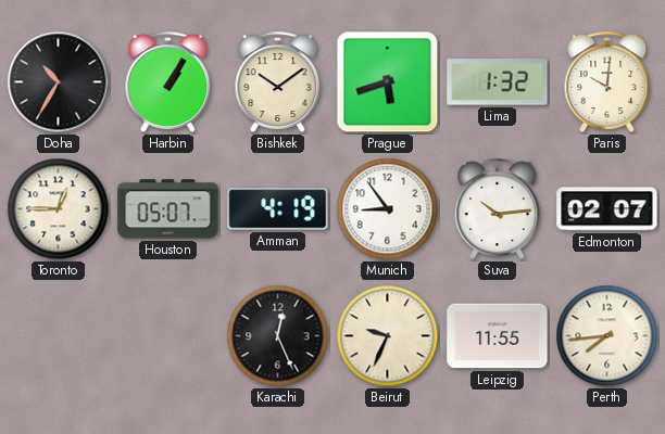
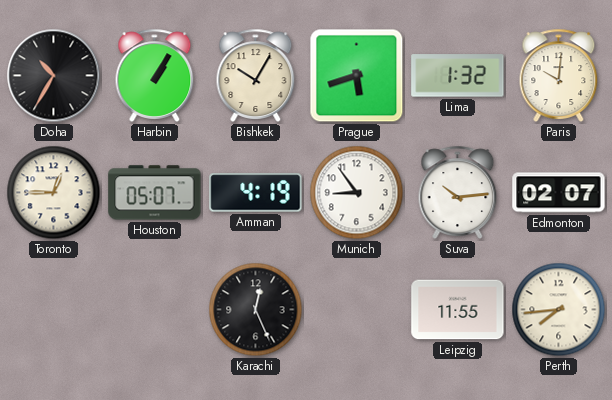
Bishkek: 10:09 -> 10:05
Beirut: 9:34 -> none
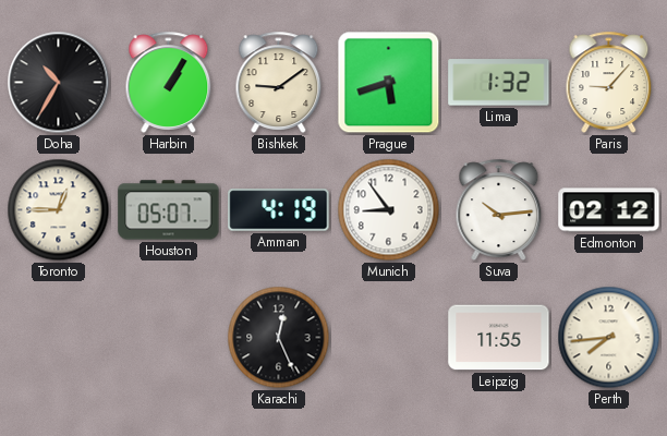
Bishkek: 10:05 -> 9:09
Paris: 10:01 -> 9:07
Edmonton: 02:07 -> 02:12
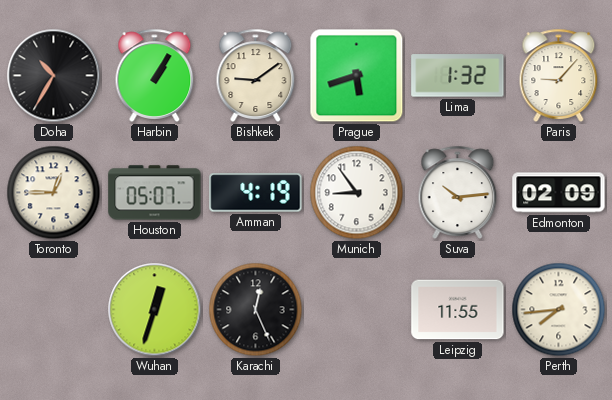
Edmonton: 02:12 -> 02:09
Wuhan: none -> 12:33
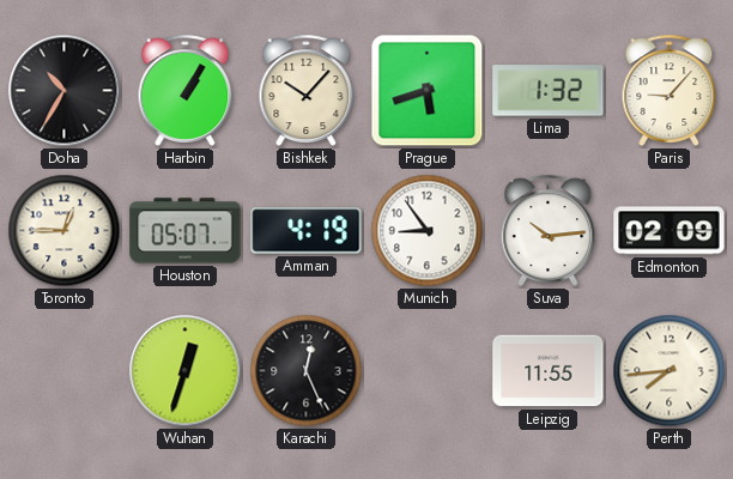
Bishkek: 9:09 -> 10:07
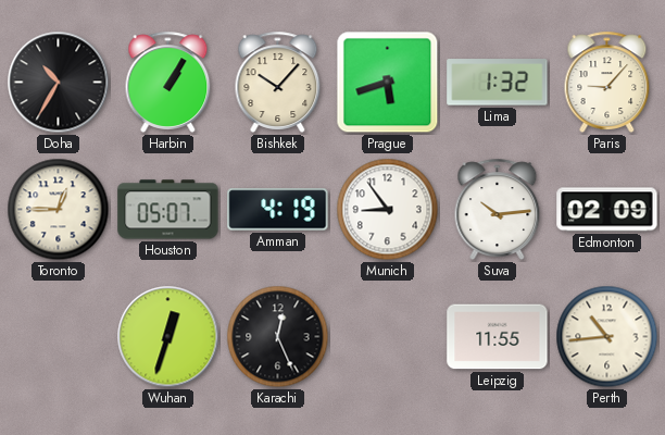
Perth: 7:44 -> 10:44
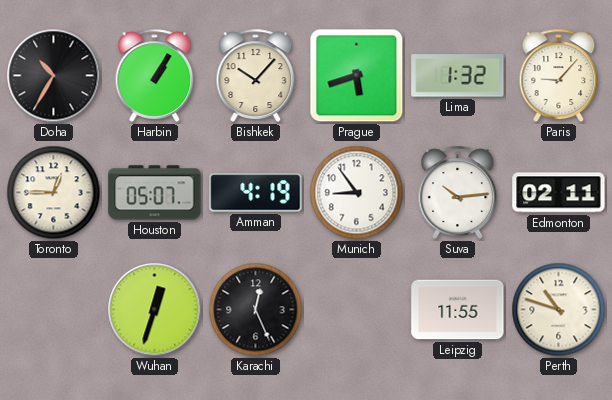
Edmonton: 02:09 -> 02:11
Perth: 10:44 -> 10:48
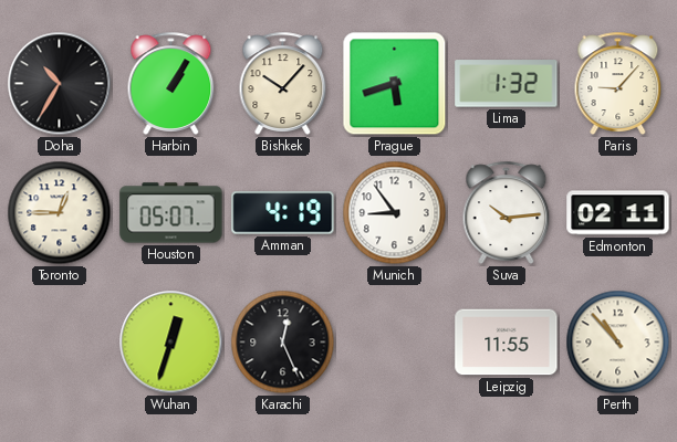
Perth: 10:48 -> 10:53
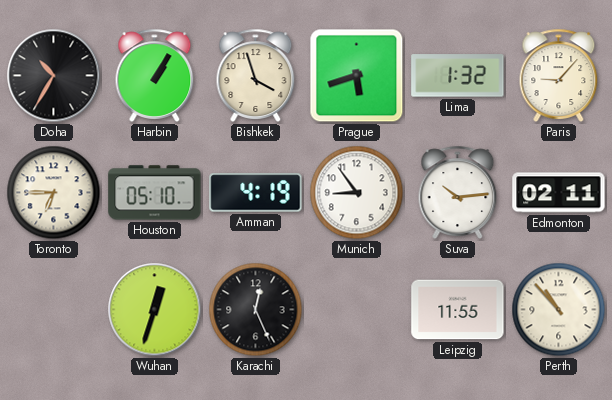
Bishkek: 10:07 -> 3:57
Toronto: 12:45 -> 6:45
Houston: 05:07 -> 05:10
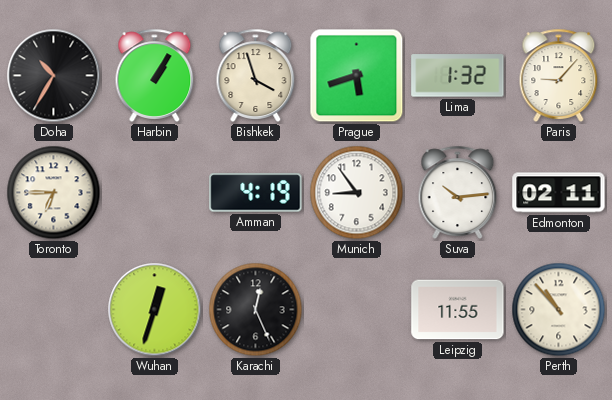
Houston: 05:10 -> none
